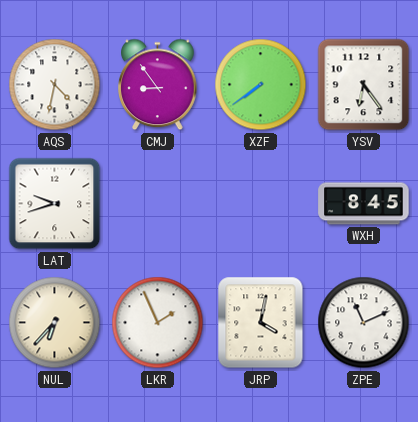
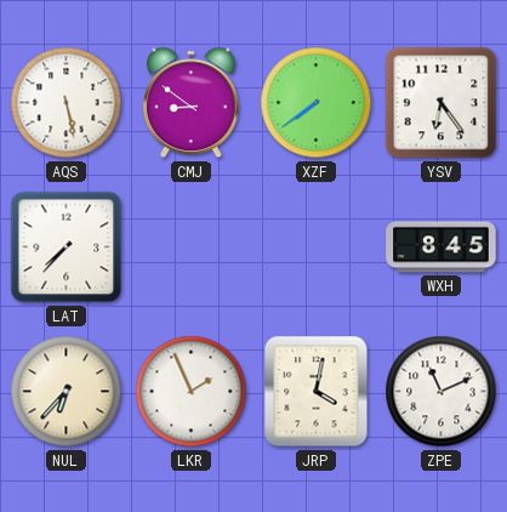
AQS: 4:32 -> 5:28
CMJ: 8:54 -> 8:51
LAT: 9:42 -> 7:37
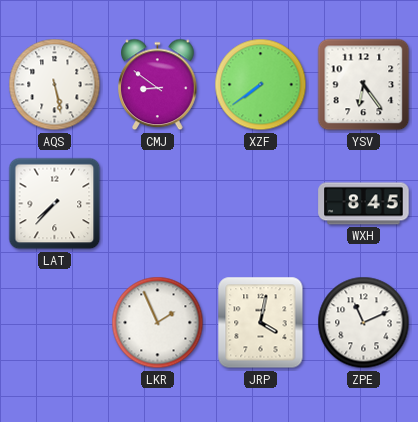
NUL: 6:37 -> none
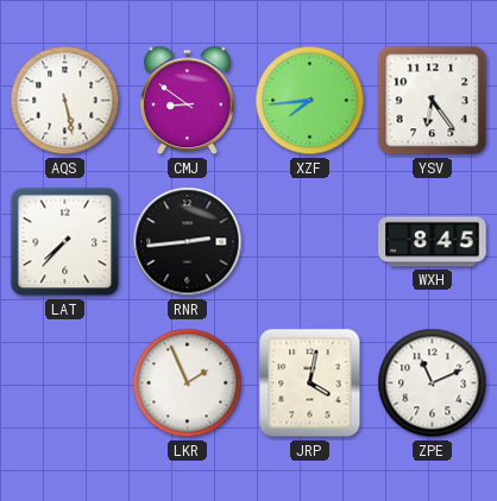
XZF: 7:39 -> 7:44
RNR: none -> 2:44
